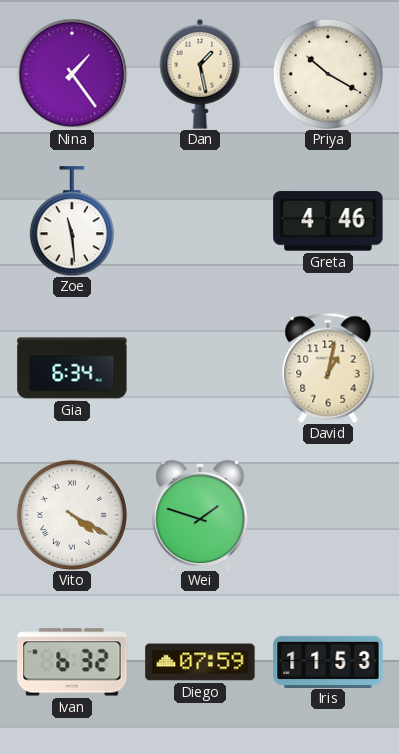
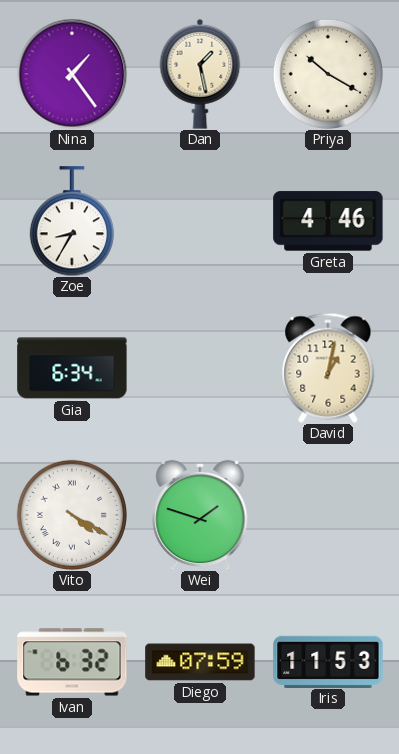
Zoe: 11:29 -> 8:35
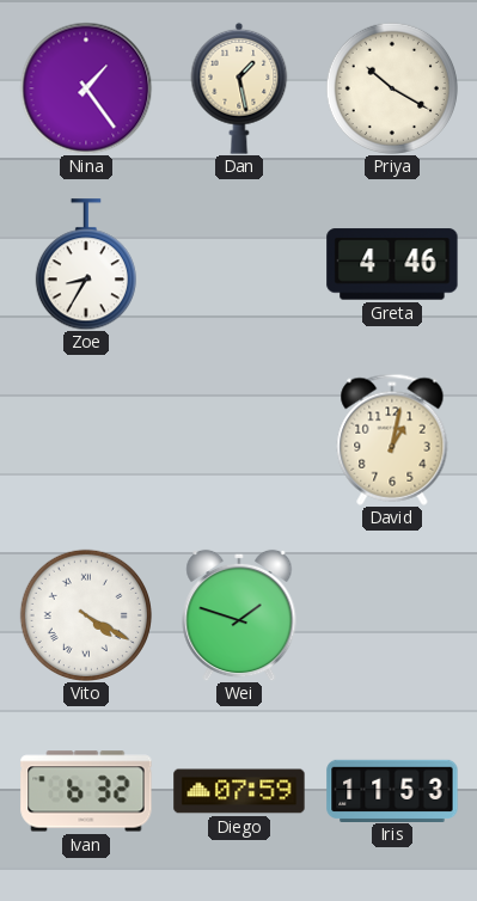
Gia: 6:34 -> none
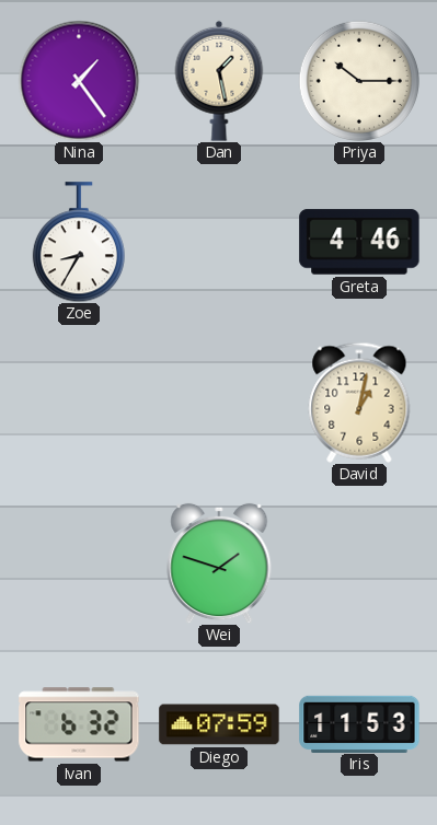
Priya: 10:20 -> 10:15
Vito: 4:20 -> none
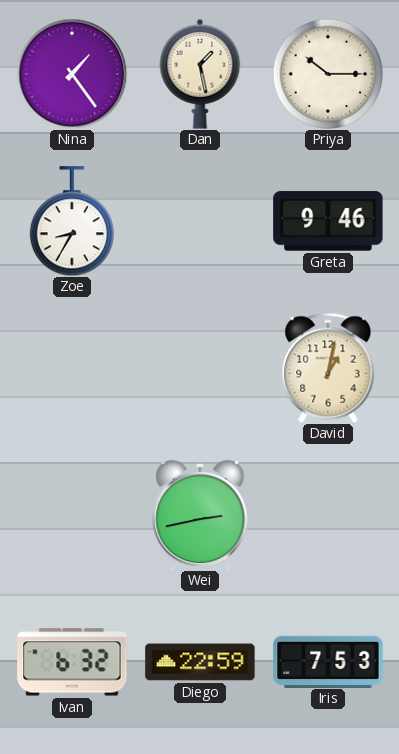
Greta: 4:46 -> 9:46
Wei: 1:48 -> 2:43
Diego: 07:59 -> 22:59
Iris: 11:53 -> 7:53
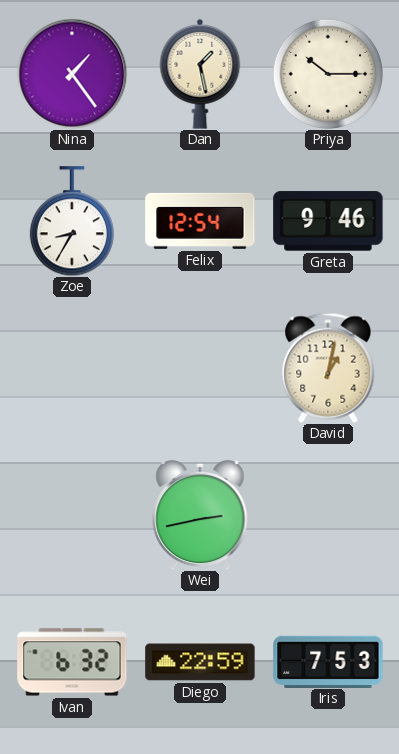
Felix: none -> 12:54
